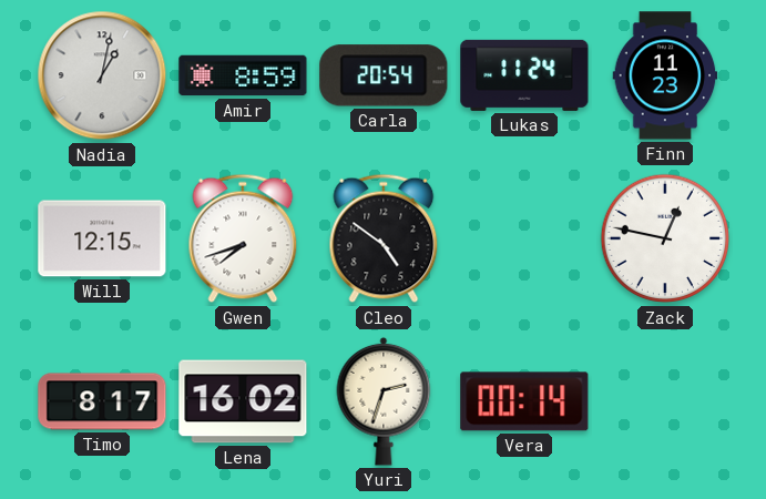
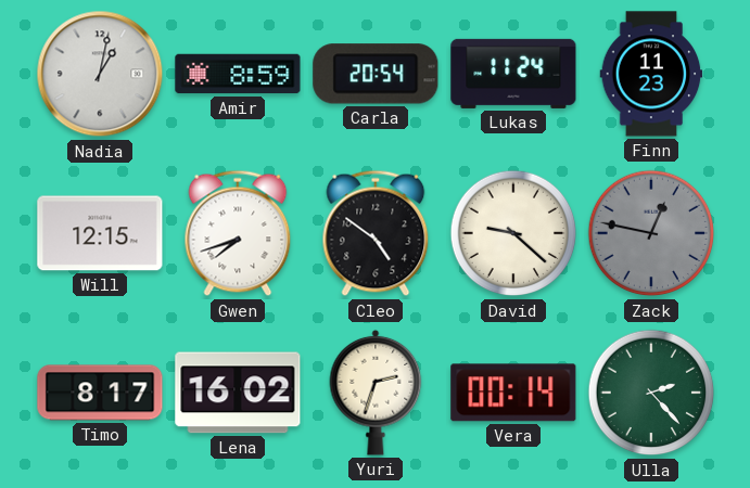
David: none -> 9:22
Zack dial: white -> grey
Ulla: none -> 2:23
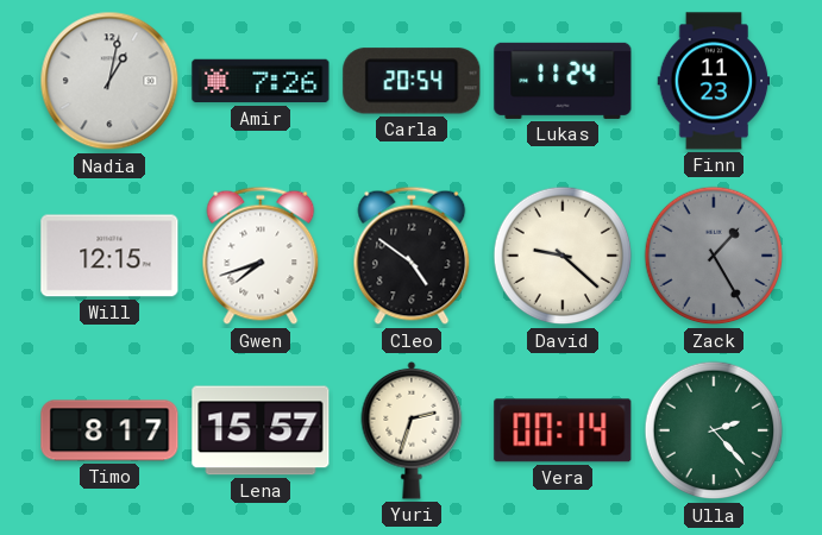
Amir: 8:59 -> 7:26
Zack: 12:47 -> 1:25
Lena: 16:02 -> 15:57
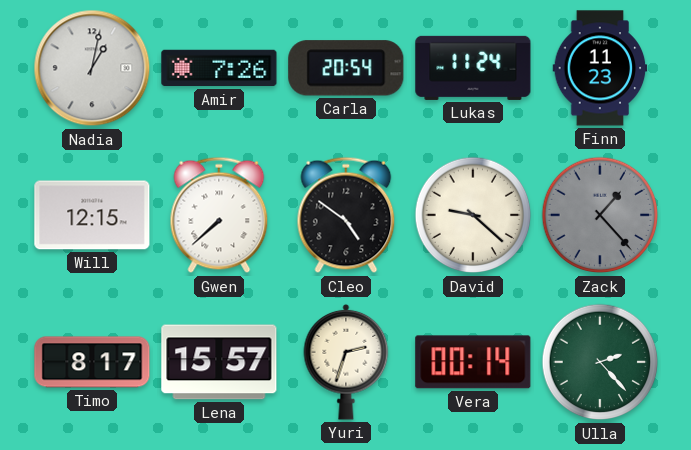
Gwen: 7:42 -> 7:38
Zack: 1:25 -> 1:23
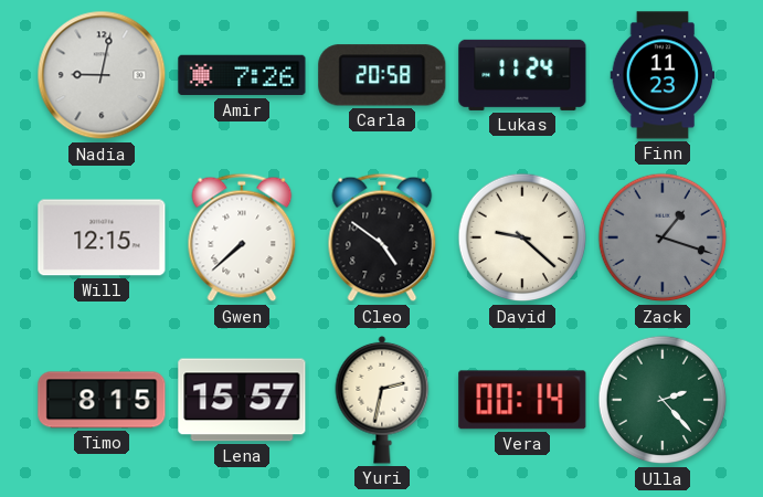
Nadia: 1:02 -> 9:02
Carla: 20:54 -> 20:58
Zack: 1:23 -> 1:18
Timo: 8:17 -> 8:15
Yuri: 2:33 -> 2:32
